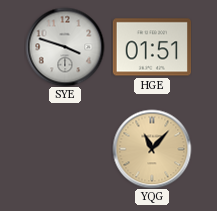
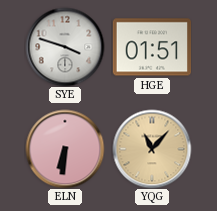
ELN: none -> 6:31
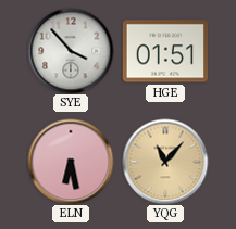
SYE: 3:48 -> 3:53
ELN: 6:31 -> 6:28
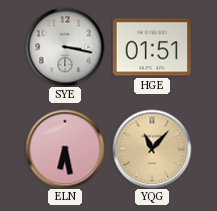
SYE: 3:53 -> 3:17
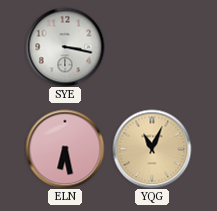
HGE: 01:51 -> none
YQG: 11:07 -> 11:04
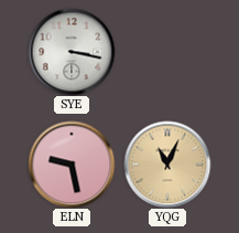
ELN: 6:28 -> 9:28
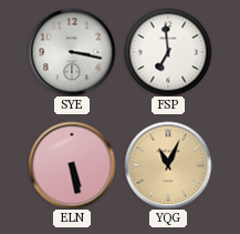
FSP: none -> 6:59
ELN: 9:28 -> 5:28
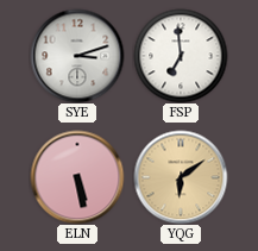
SYE: 3:17 -> 3:12
YQG: 11:04 -> 6:09
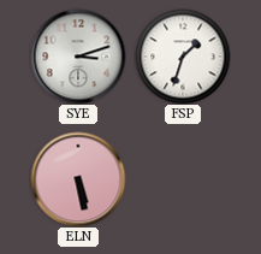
FSP: 6:59 -> 1:33
YQG: 6:09 -> none
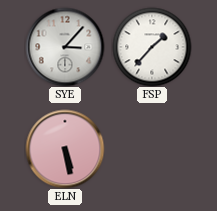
SYE: 3:12 -> 3:07
FSP: 1:33 -> 1:37
